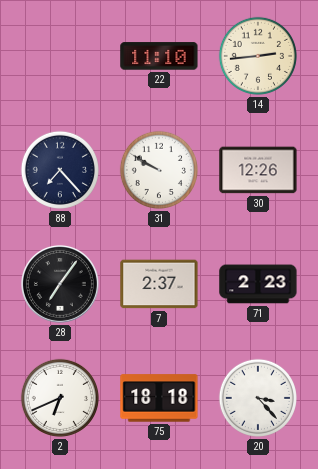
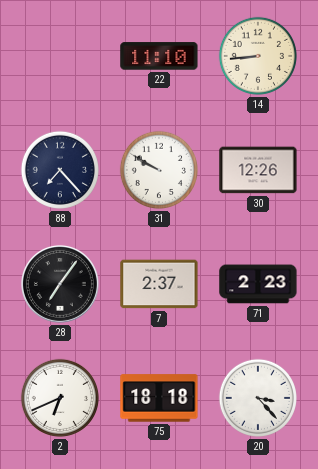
14: 2:44 -> 8:44
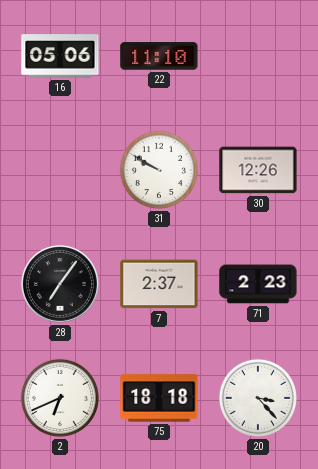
16: none -> 05:06
14: 8:44 -> none
88: 7:23 -> none
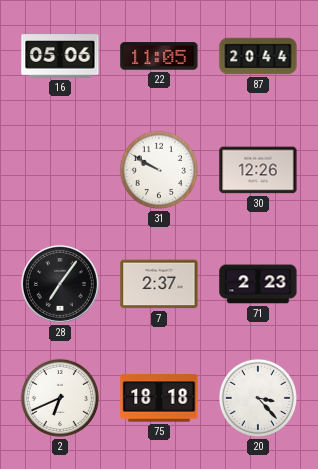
22: 11:10 -> 11:05
87: none -> 20:44
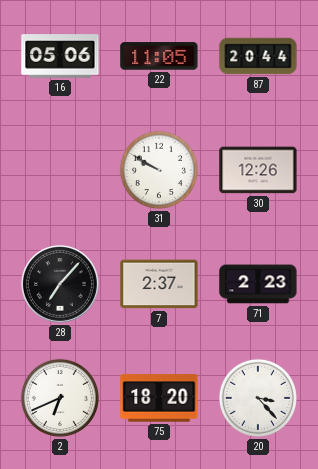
28: 7:06 -> 7:07
75: 18:18 -> 18:20
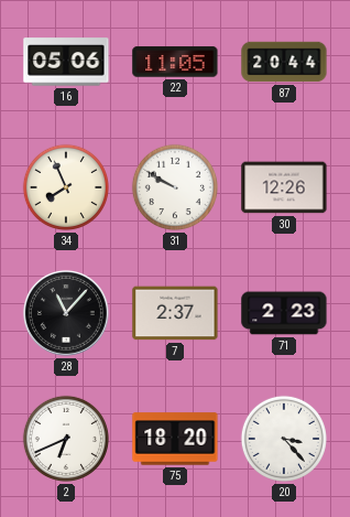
34: none -> 7:56
28: 7:07 -> 11:07
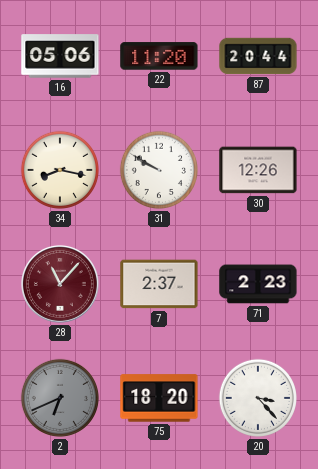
22: 11:05 -> 11:20
34: 7:56 -> 8:17
28 dial: black -> burgundy
2 dial: white -> grey
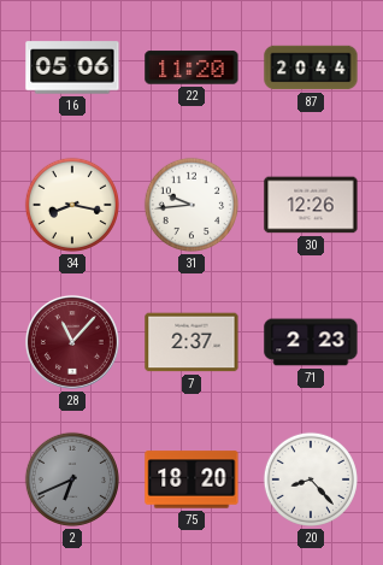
31: 9:50 -> 9:44
20: 3:23 -> 8:23
